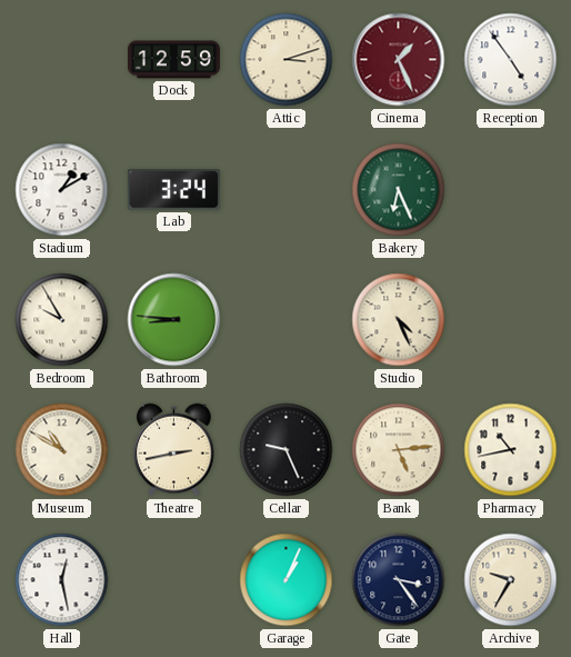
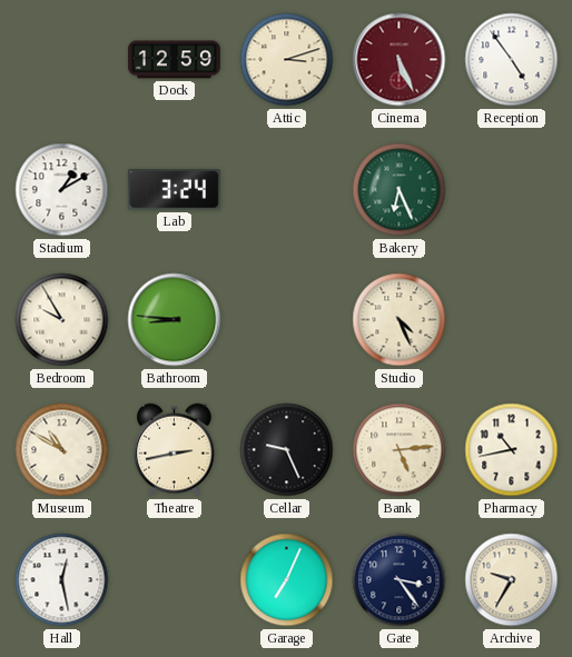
Cinema: 1:26 -> 5:26
Garage: 1:04 -> 7:04
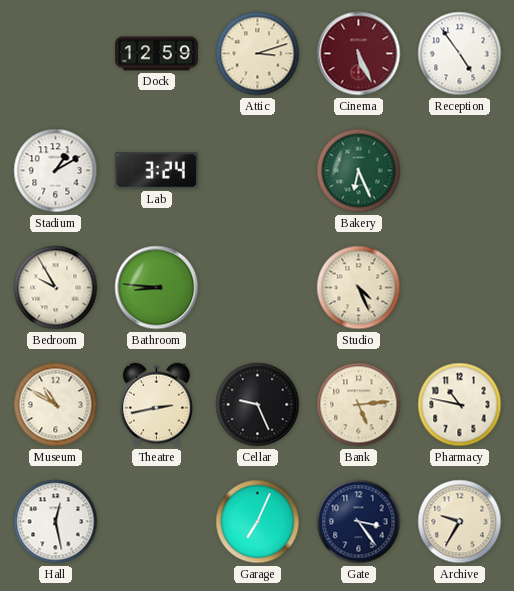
Pharmacy: 10:43 -> 10:47
